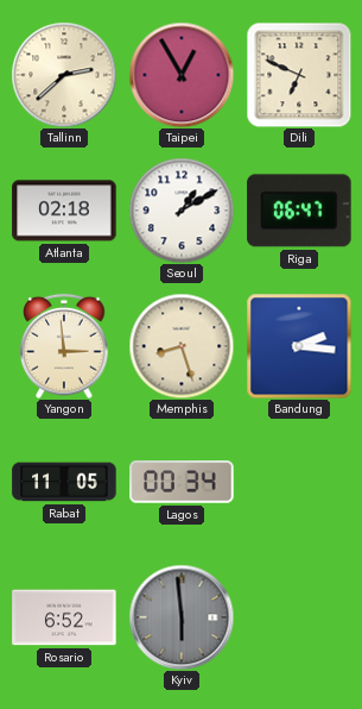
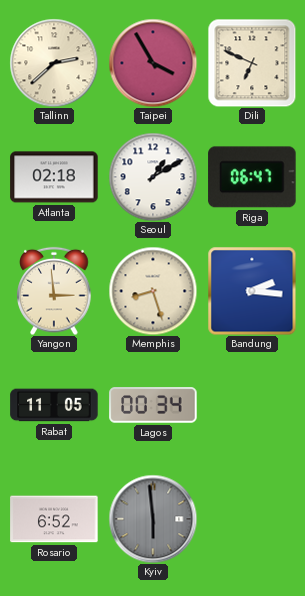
Taipei: 12:55 -> 3:55
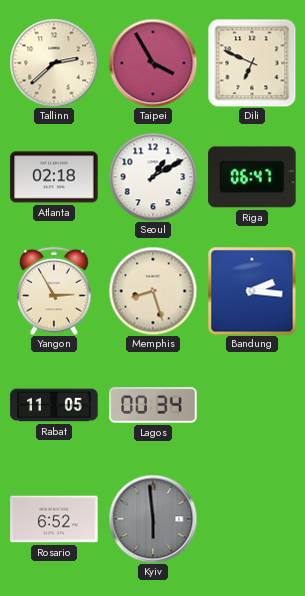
Yangon: 2:59 -> 2:55
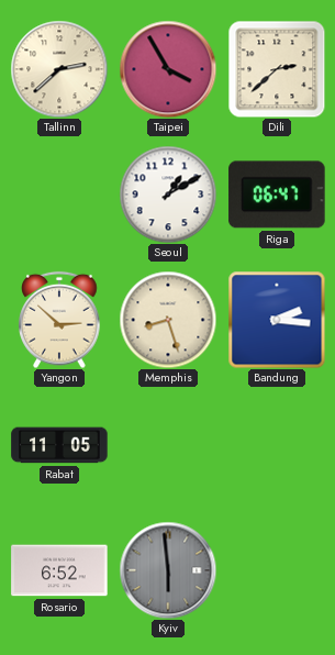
Dili: 6:49 -> 2:38
Atlanta: 02:18 -> none
Yangon: 2:55 -> 2:52
Lagos: 00:34 -> none
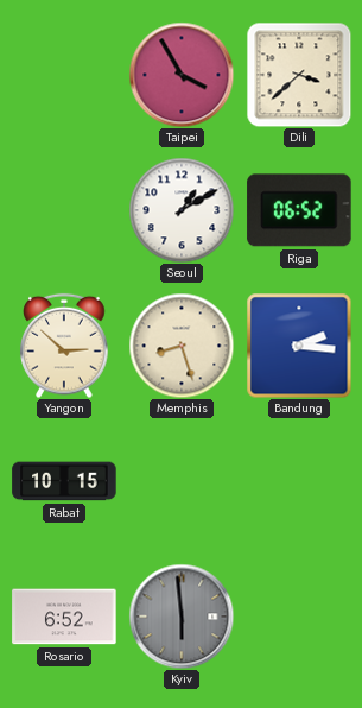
Tallinn: 2:38 -> none
Dili: 2:38 -> 3:38
Riga: 06:47 -> 06:52
Rabat: 11:05 -> 10:15
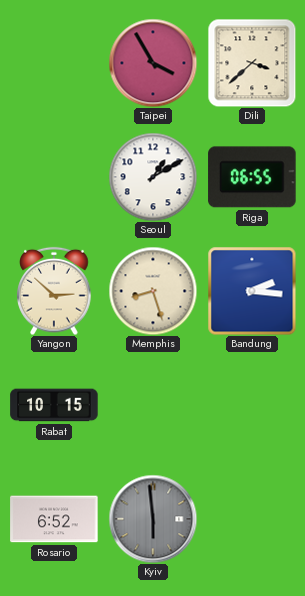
Riga: 06:52 -> 06:55
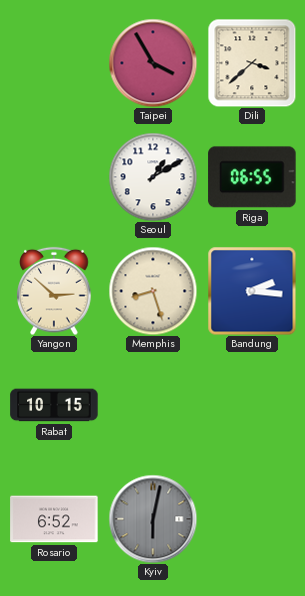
Kyiv: 5:59 -> 6:02
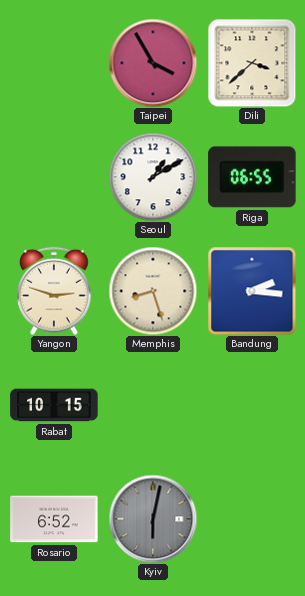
Yangon: 2:52 -> 2:48
